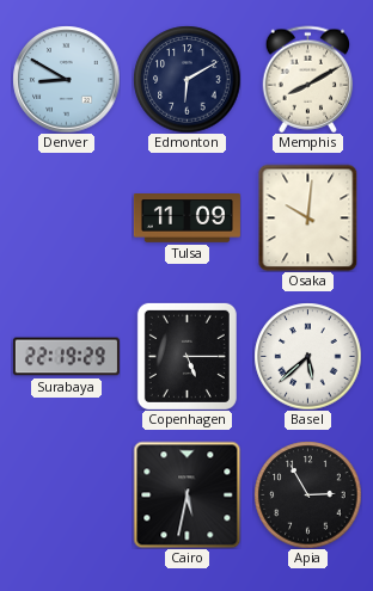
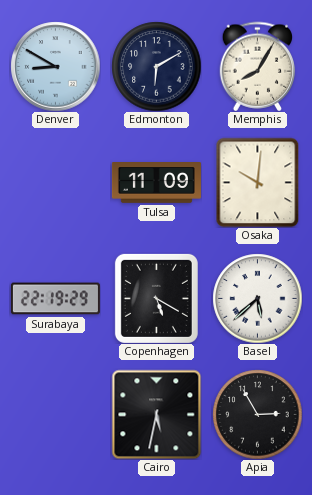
Memphis: 8:10 -> 8:05
Copenhagen: 5:15 -> 5:20
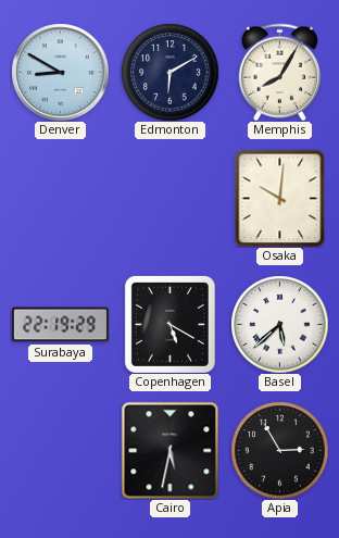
Tulsa: 11:09 -> none
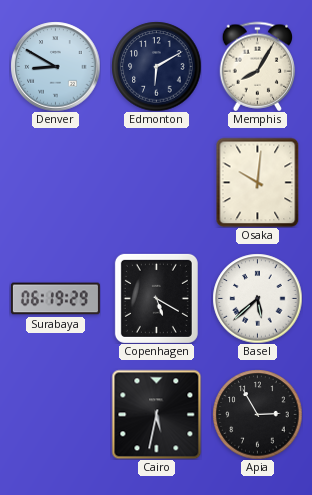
Surabaya: 22:19 -> 06:19
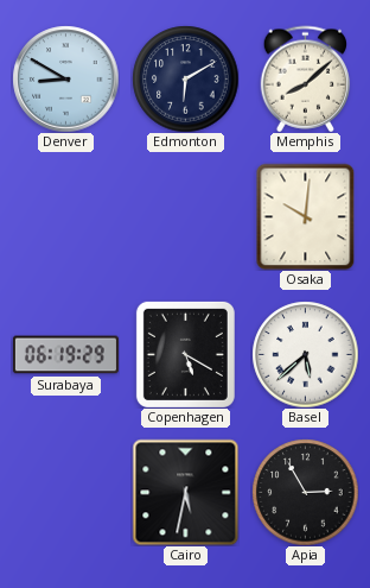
Memphis: 8:05 -> 8:08
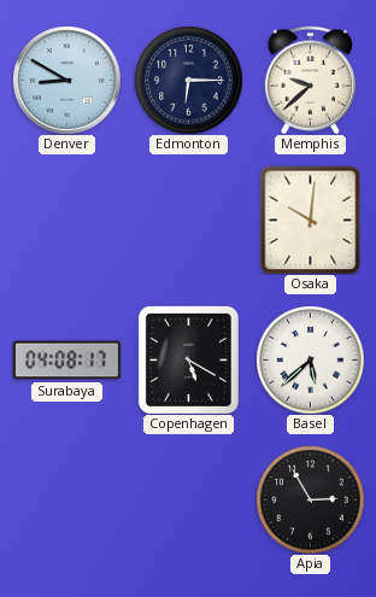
Edmonton: 6:10 -> 6:15
Memphis: 8:08 -> 9:38
Surabaya: 06:19 -> 04:08
Cairo: 5:32 -> none
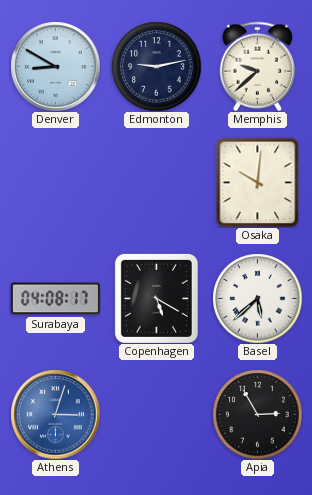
Edmonton: 6:15 -> 9:13
Athens: none -> 3:03
